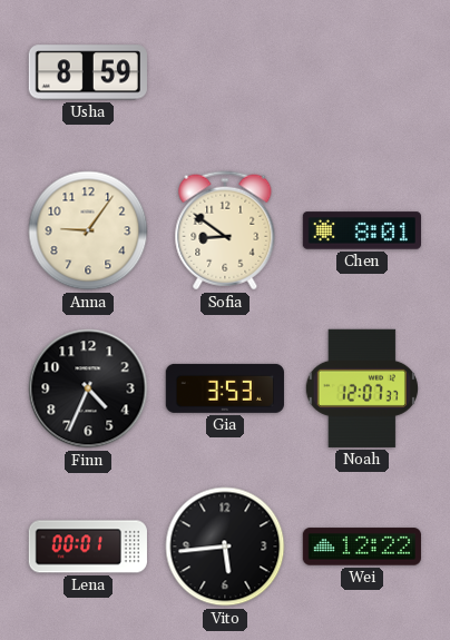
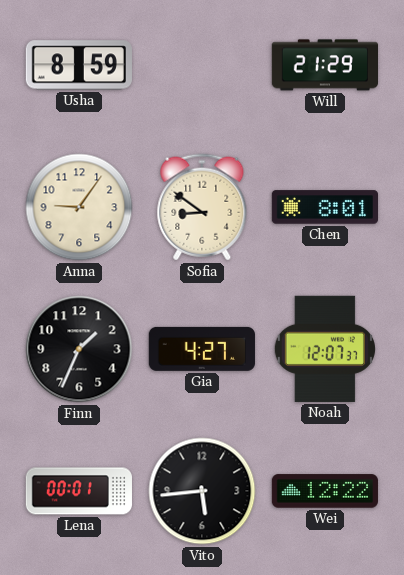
Will: none -> 21:29
Finn: 4:34 -> 1:34
Gia: 3:53 -> 4:27
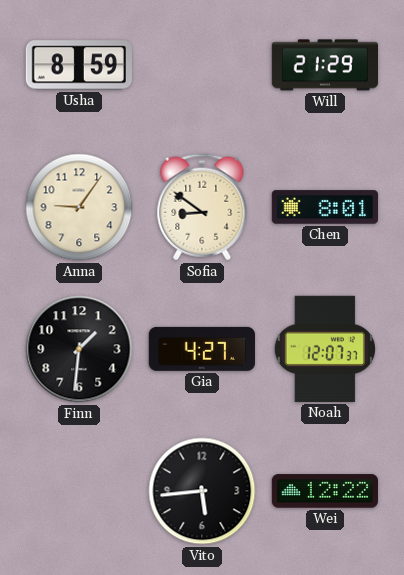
Finn: 1:34 -> 1:31
Lena: 00:01 -> none
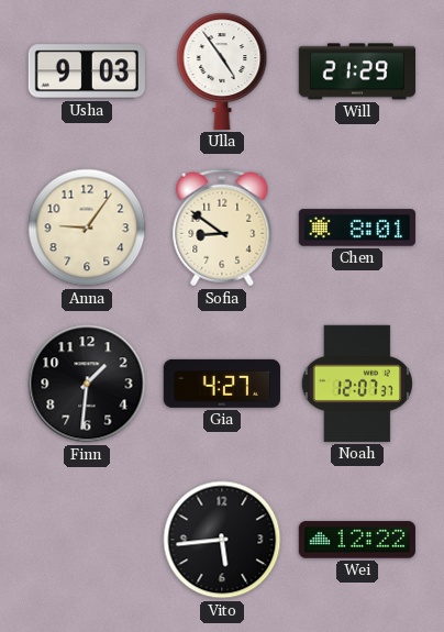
Usha: 8:59 -> 9:03
Ulla: none -> 4:54
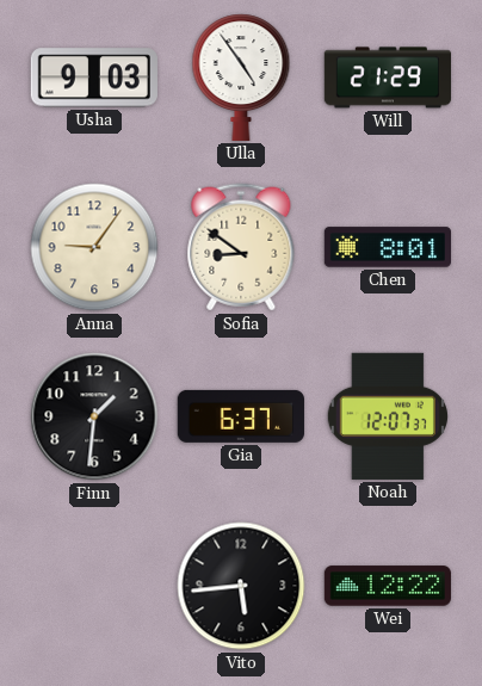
Gia: 4:27 -> 6:37
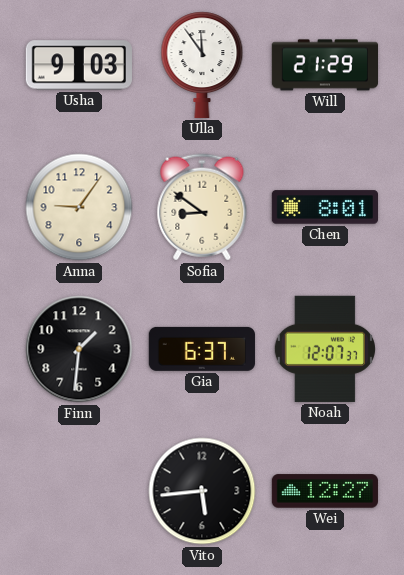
Ulla: 4:54 -> 11:54
Wei: 12:22 -> 12:27
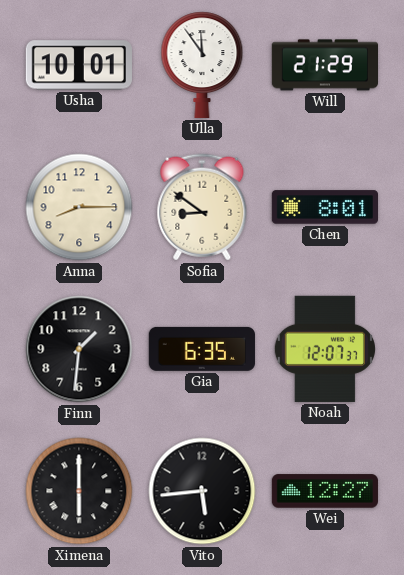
Usha: 9:03 -> 10:01
Anna: 9:06 -> 8:15
Gia: 6:37 -> 6:35
Ximena: none -> 6:00
